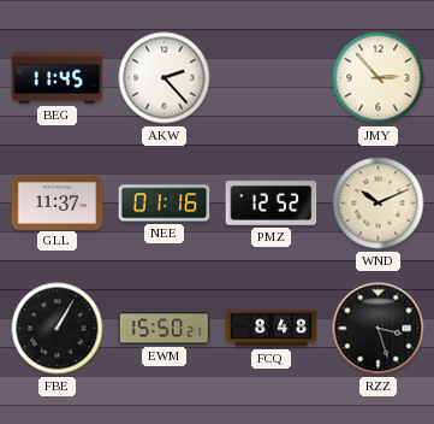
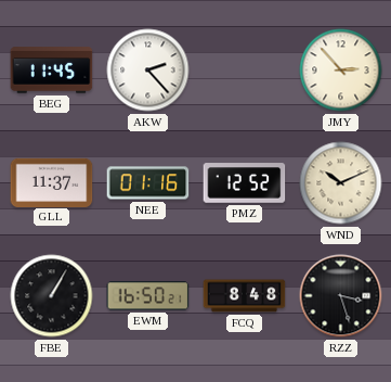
EWM: 15:50 -> 16:50
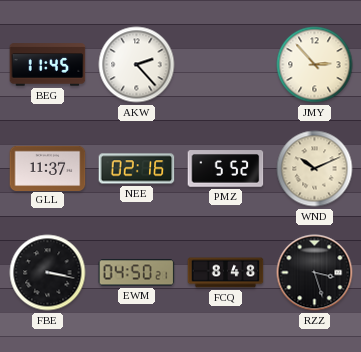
NEE: 01:16 -> 02:16
PMZ: 12:52 -> 5:52
FBE: 1:05 -> 3:17
EWM: 16:50 -> 04:50
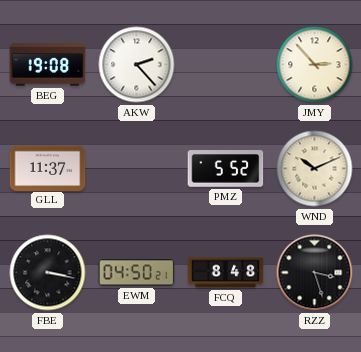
BEG: 11:45 -> 19:08
NEE: 02:16 -> none
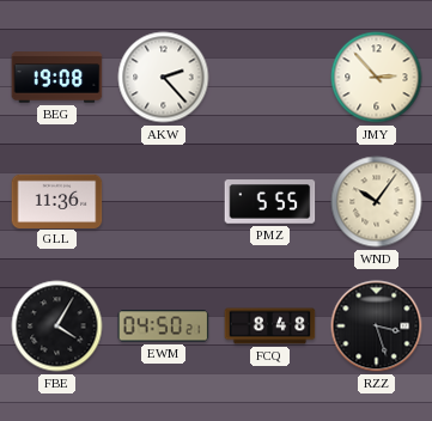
GLL: 11:37 -> 11:36
PMZ: 5:52 -> 5:55
WND: 10:11 -> 10:06
FBE: 3:17 -> 4:05
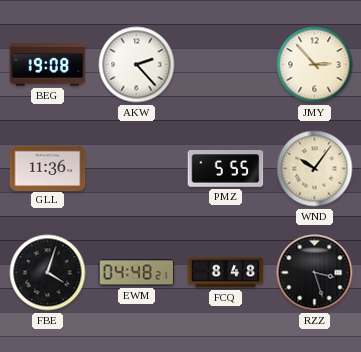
FBE: 4:05 -> 4:03
EWM: 04:50 -> 04:48
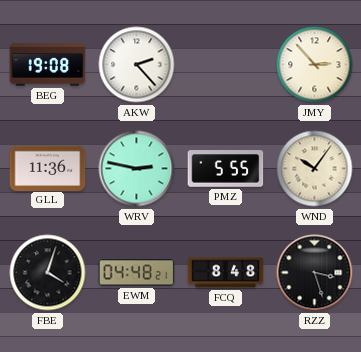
WRV: none -> 2:47
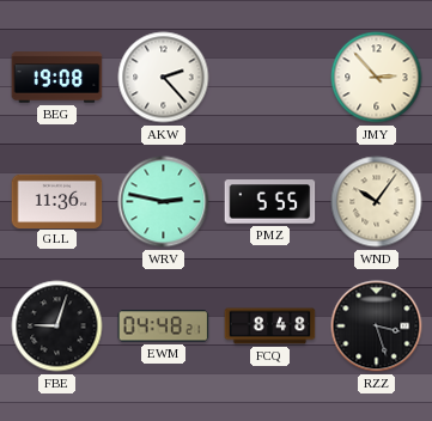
FBE: 4:03 -> 9:03
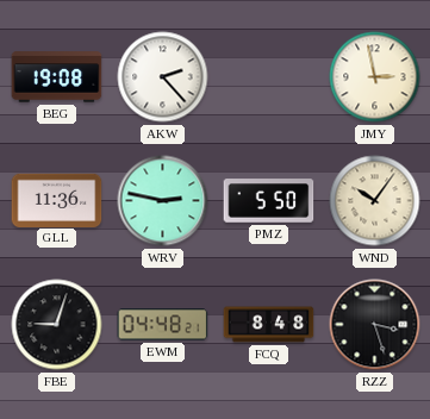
JMY: 2:53 -> 2:58
PMZ: 5:55 -> 5:50
